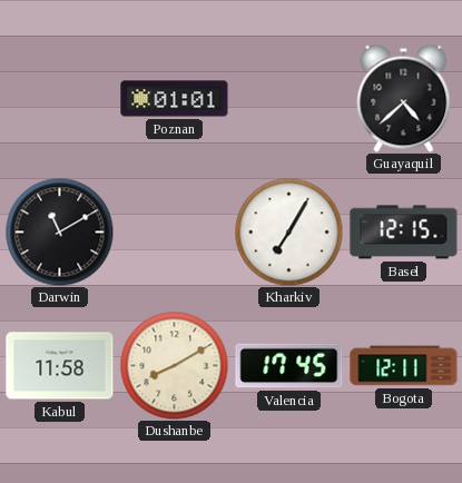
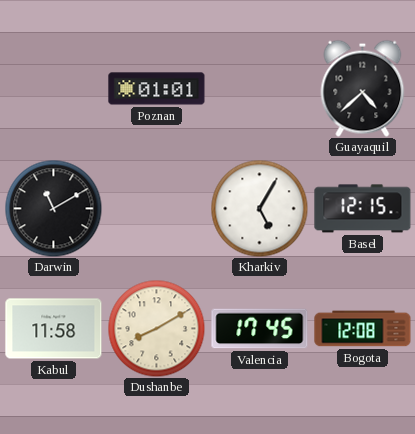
Kharkiv: 7:05 -> 5:05
Bogota: 12:11 -> 12:08
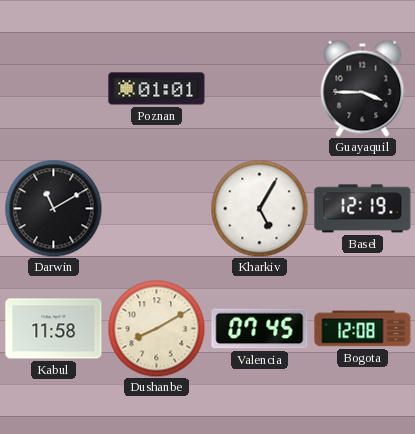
Guayaquil: 4:38 -> 3:45
Basel: 12:15 -> 12:19
Valencia: 17:45 -> 07:45
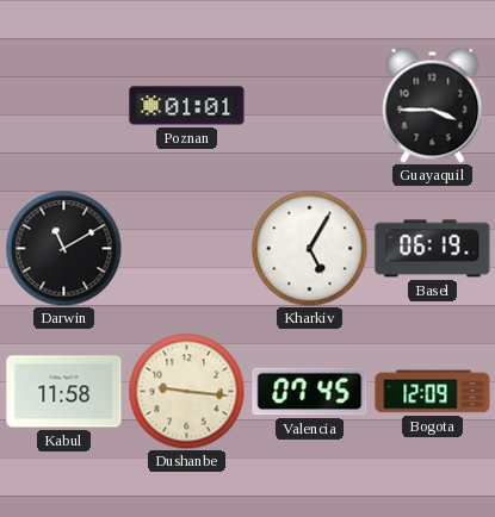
Basel: 12:19 -> 06:19
Dushanbe: 8:10 -> 9:16
Bogota: 12:08 -> 12:09
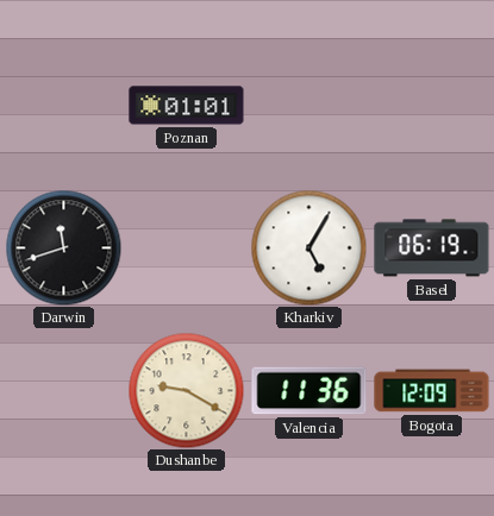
Guayaquil: 3:45 -> none
Darwin: 11:10 -> 11:42
Kabul: 11:58 -> none
Dushanbe: 9:16 -> 9:20
Valencia: 07:45 -> 11:36
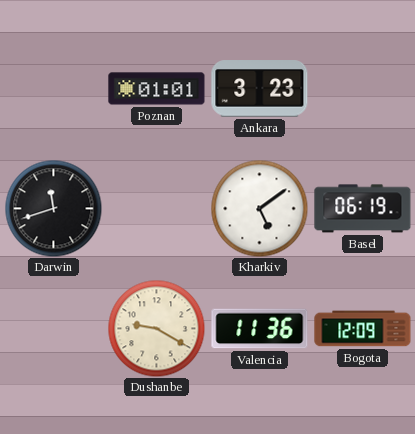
Ankara: none -> 3:23
Kharkiv: 5:05 -> 5:09
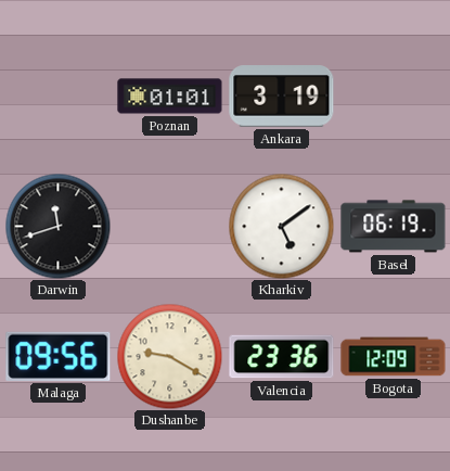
Ankara: 3:23 -> 3:19
Malaga: none -> 09:56
Valencia: 11:36 -> 23:36
